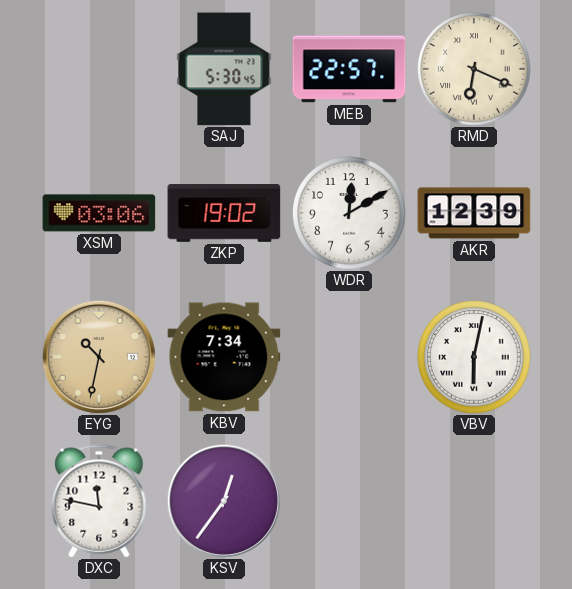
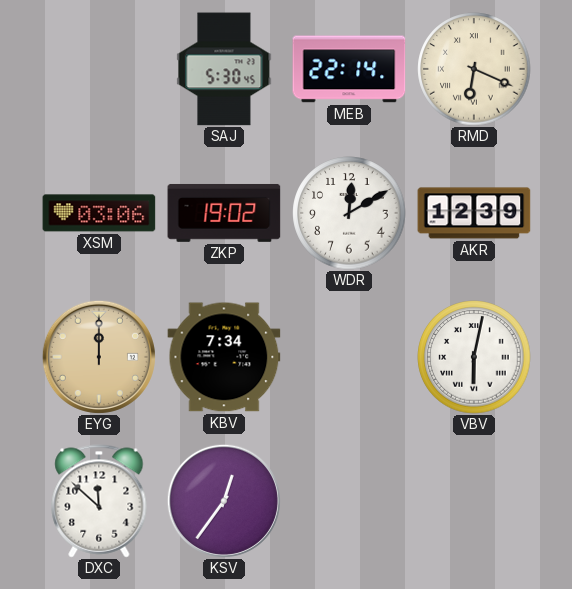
MEB: 22:57 -> 22:14
EYG: 10:32 -> 12:00
DXC: 11:47 -> 11:52
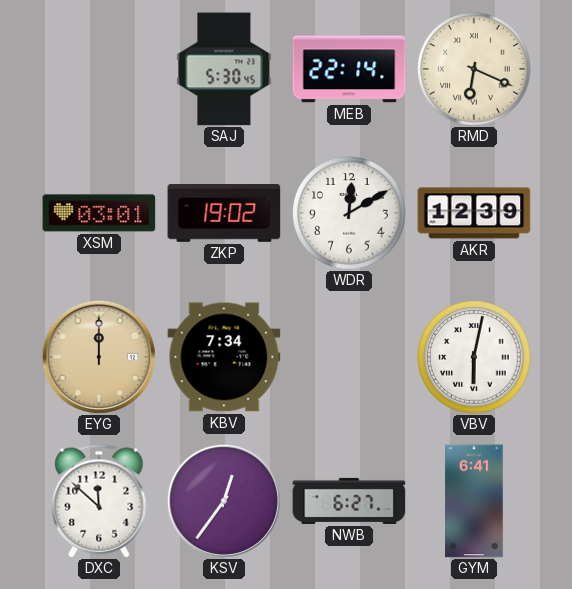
XSM: 03:06 -> 03:01
NWB: none -> 6:27
GYM: none -> 6:41
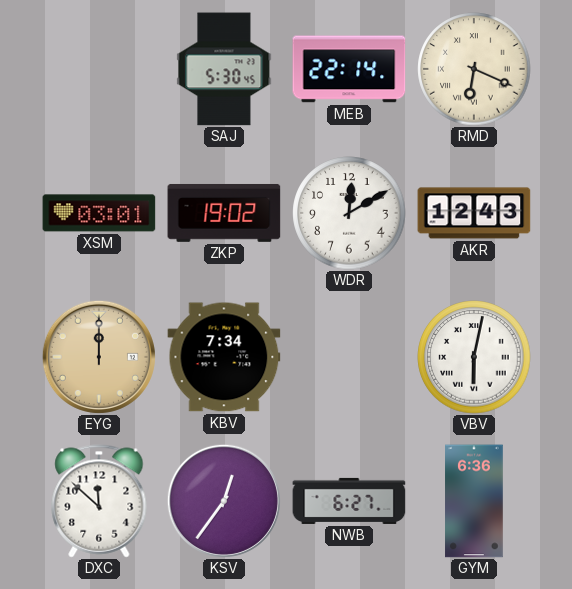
AKR: 12:39 -> 12:43
GYM: 6:41 -> 6:36
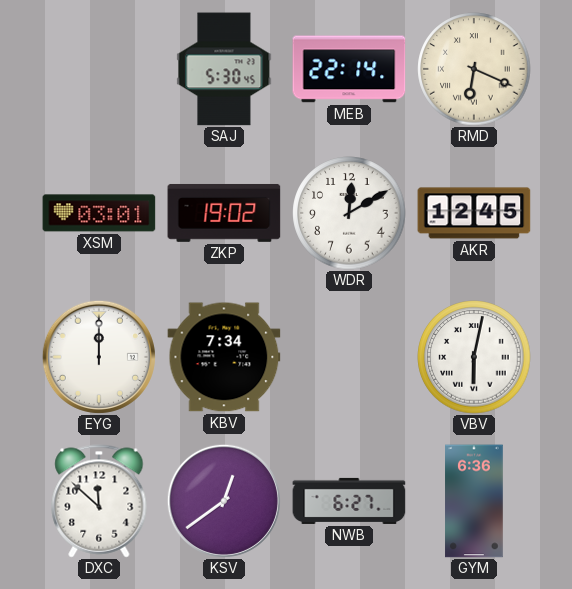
AKR: 12:43 -> 12:45
EYG dial: champagne -> white
KSV: 12:36 -> 12:39
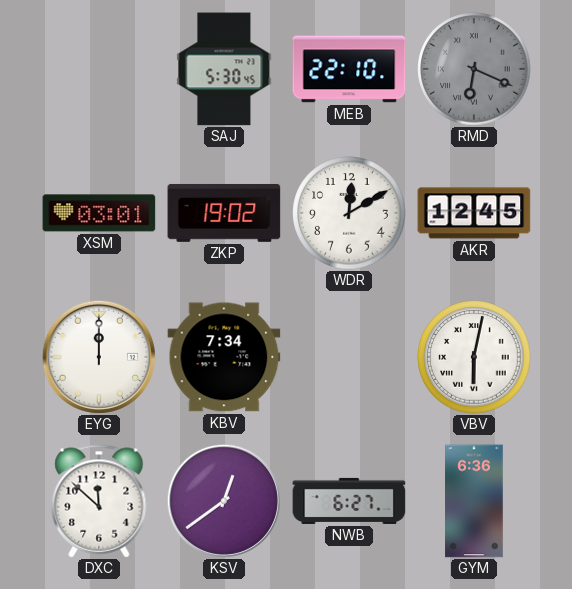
MEB: 22:14 -> 22:10
RMD dial: cream -> grey
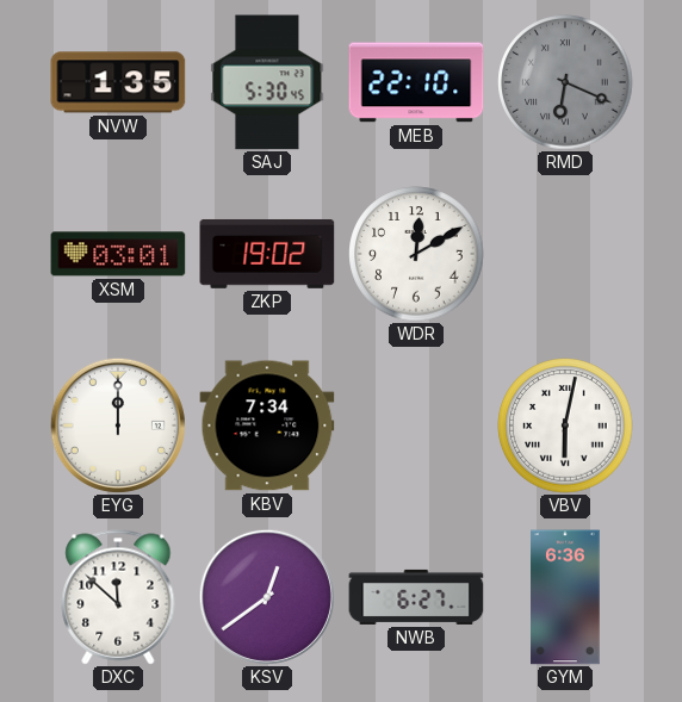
NVW: none -> 1:35
AKR: 12:45 -> none
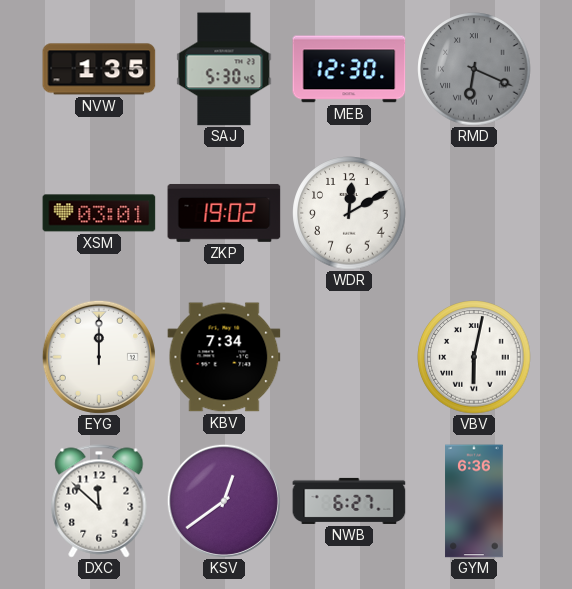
MEB: 22:10 -> 12:30
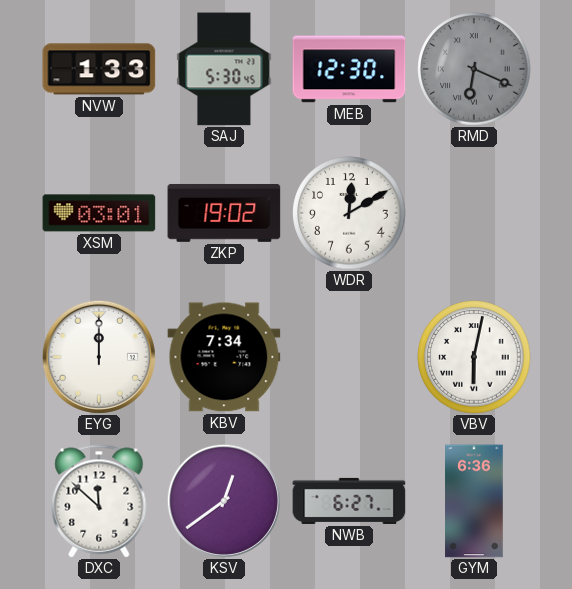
NVW: 1:35 -> 1:33
